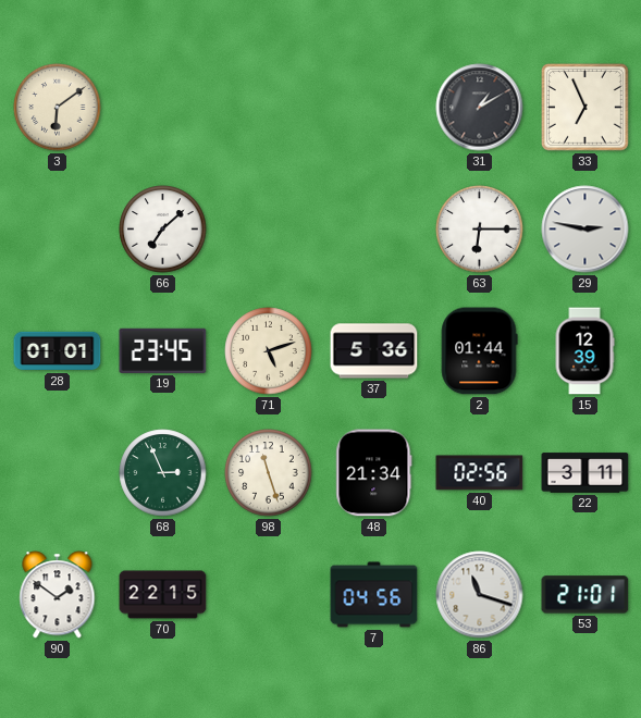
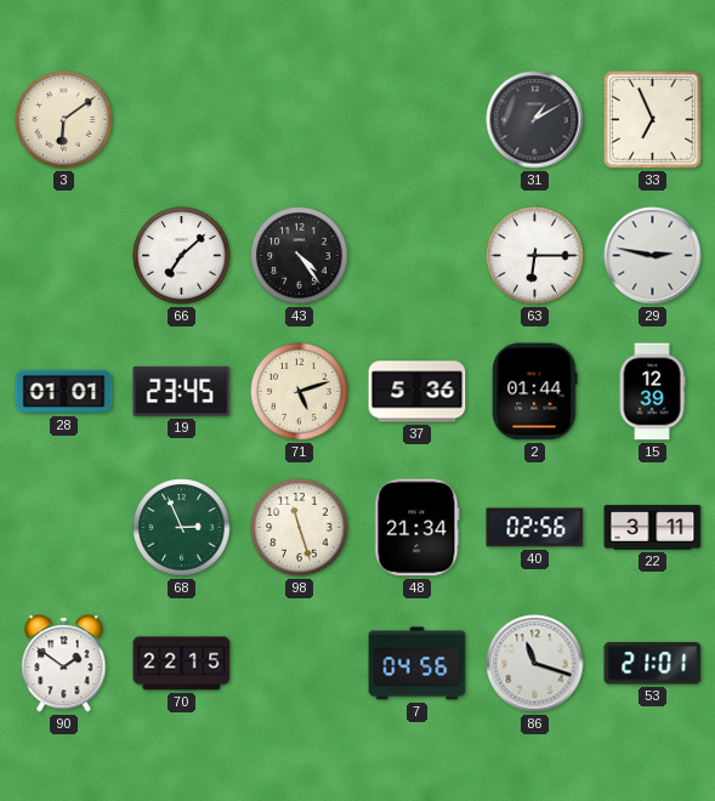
43: none -> 4:24
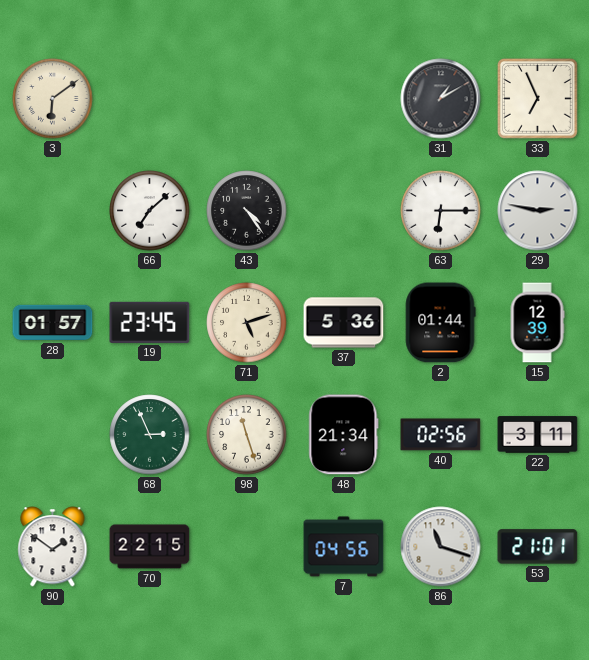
28: 01:01 -> 01:57
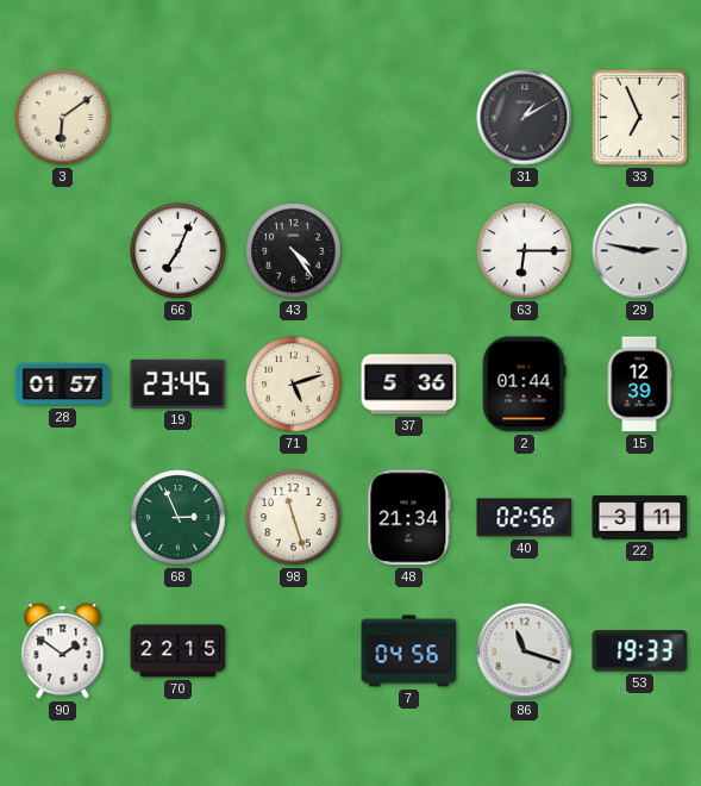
66: 7:08 -> 7:04
53: 21:01 -> 19:33
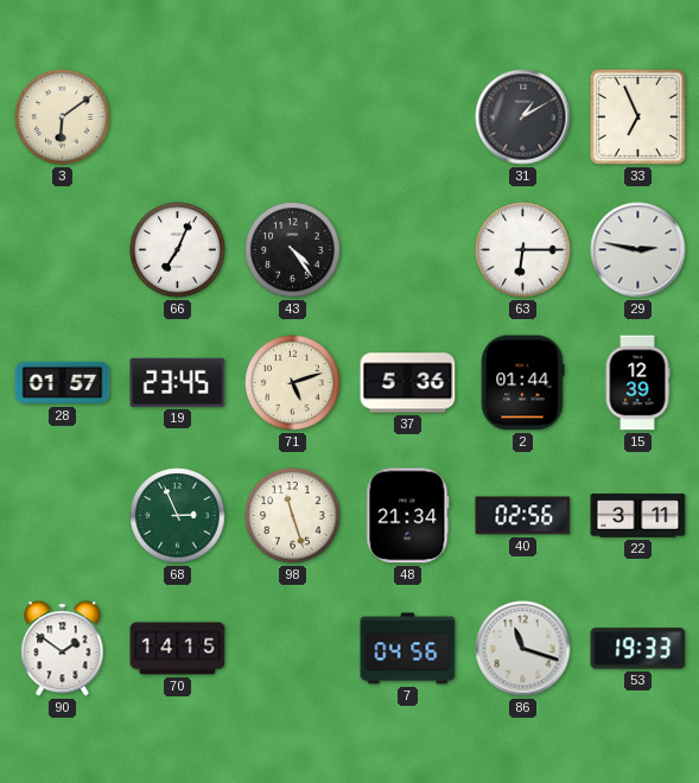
70: 22:15 -> 14:15
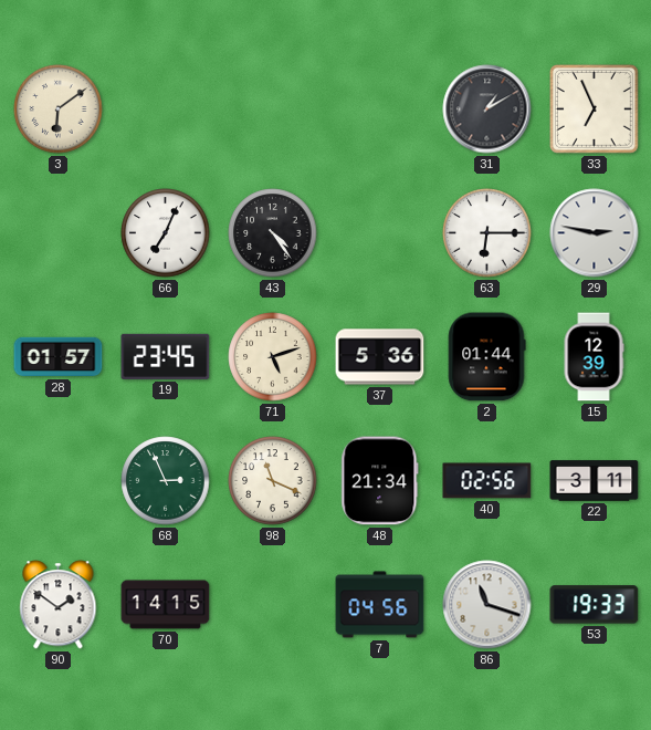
98: 11:27 -> 11:19
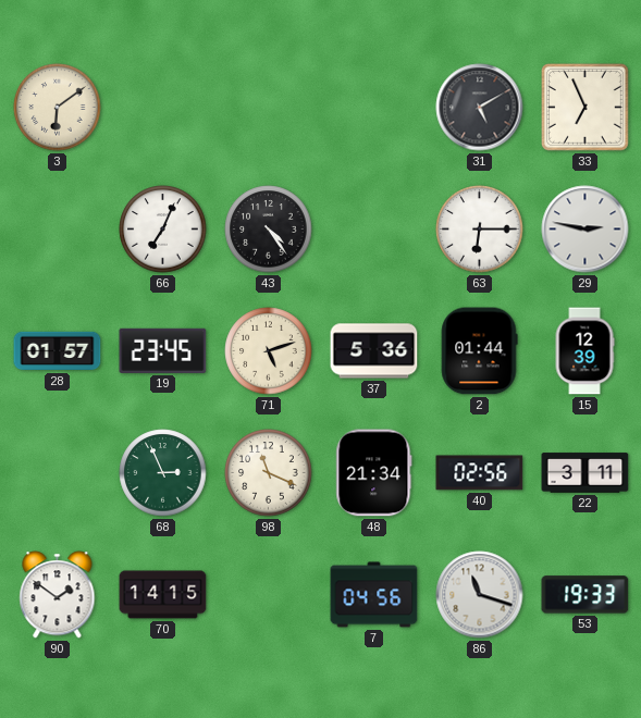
31: 1:10 -> 5:10
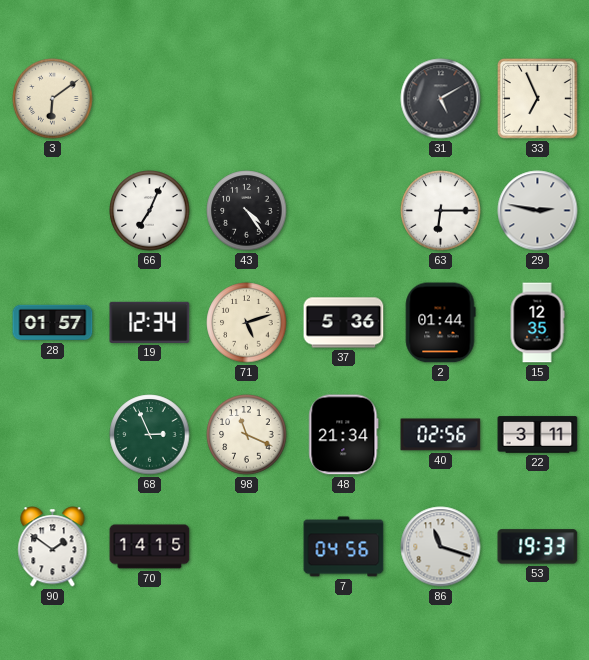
19: 23:45 -> 12:34
15: 12:39 -> 12:35
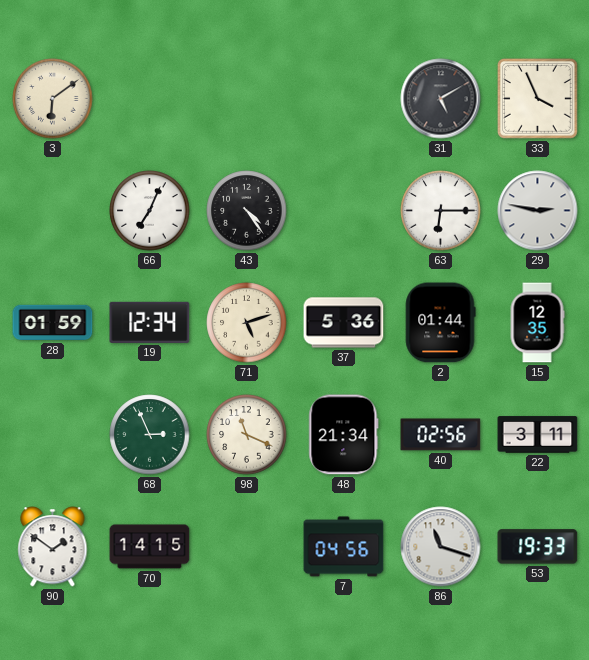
33: 6:56 -> 3:56
28: 01:57 -> 01:59
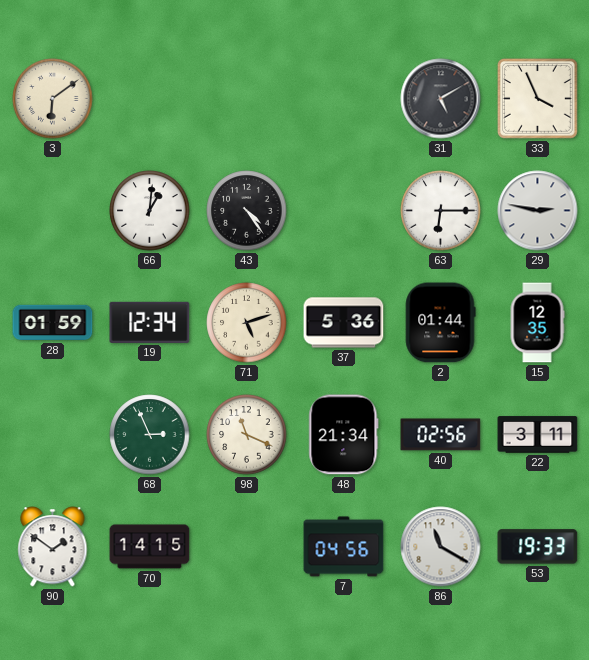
66: 7:04 -> 1:01
86: 11:18 -> 11:20
